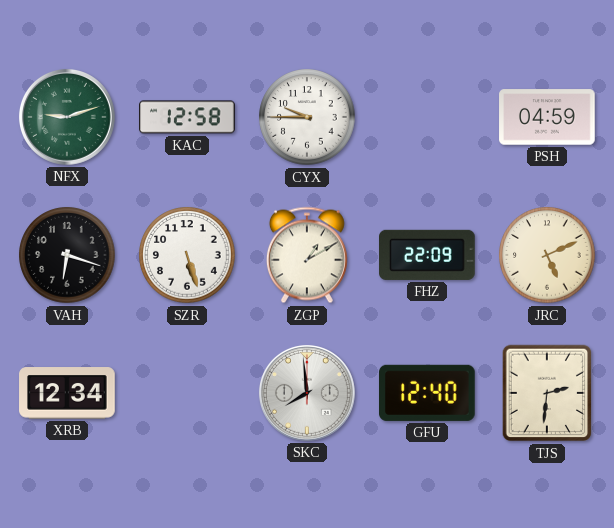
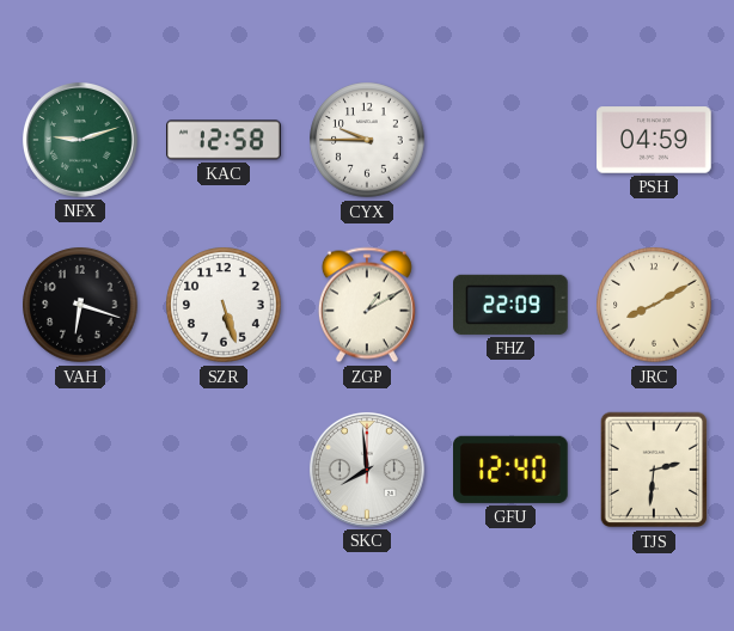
JRC: 5:11 -> 8:10
XRB: 12:34 -> none
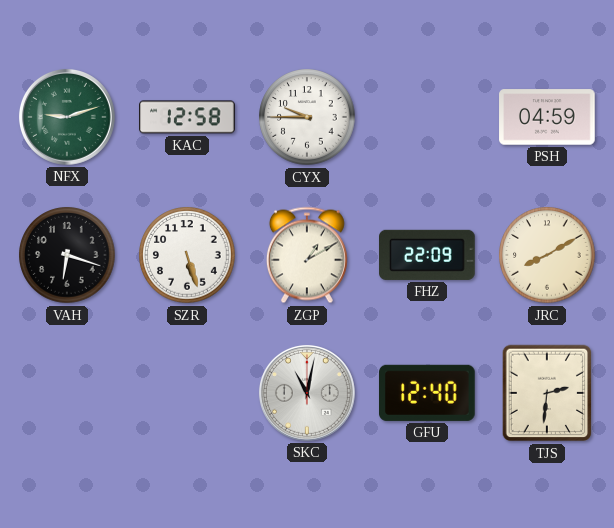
SKC: 7:59 -> 11:02
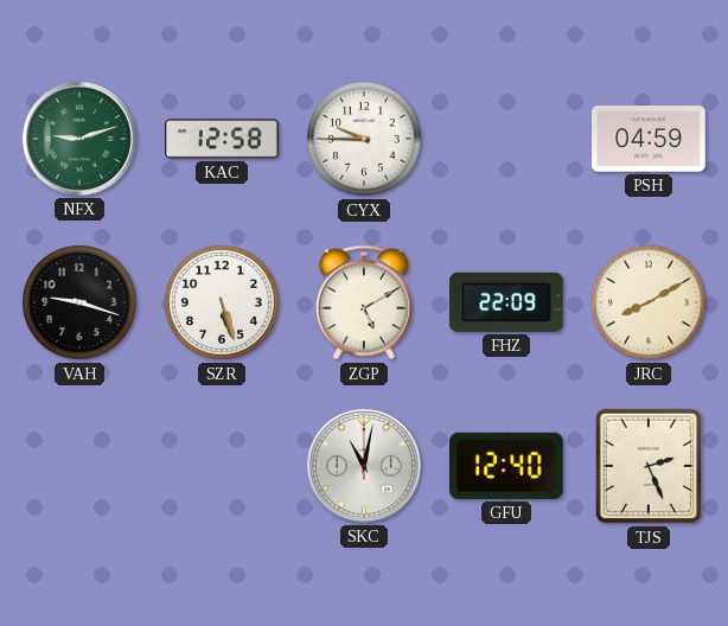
VAH: 6:18 -> 9:18
ZGP: 1:10 -> 5:10
TJS: 2:31 -> 2:26
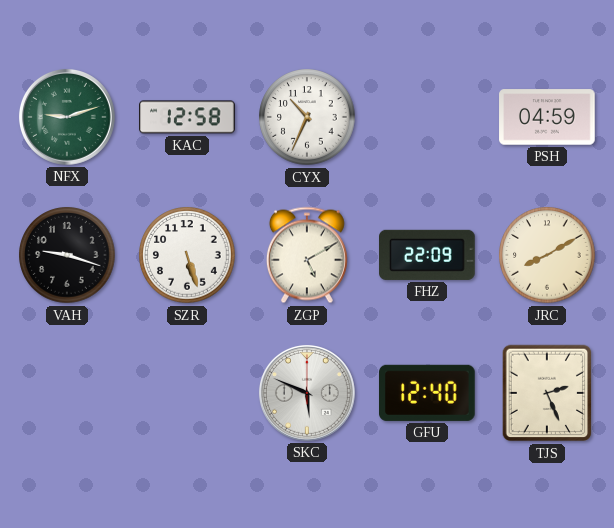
CYX: 9:45 -> 10:34
SKC: 11:02 -> 5:49
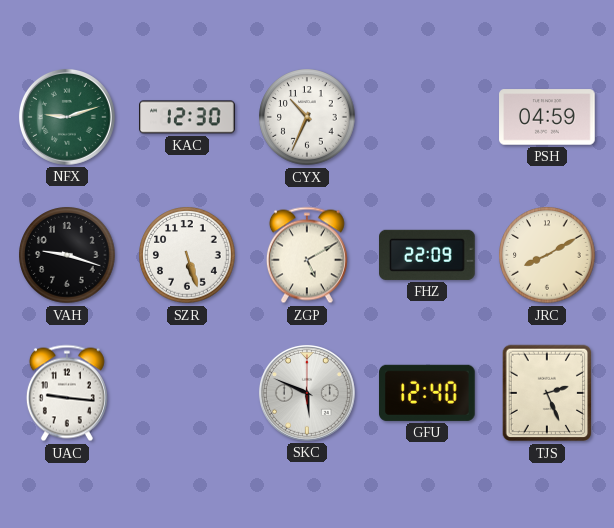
KAC: 12:58 -> 12:30
UAC: none -> 9:16
